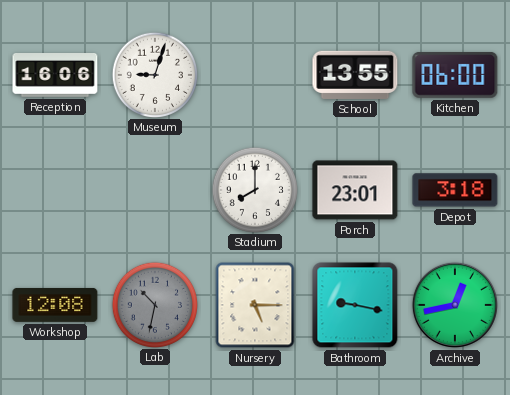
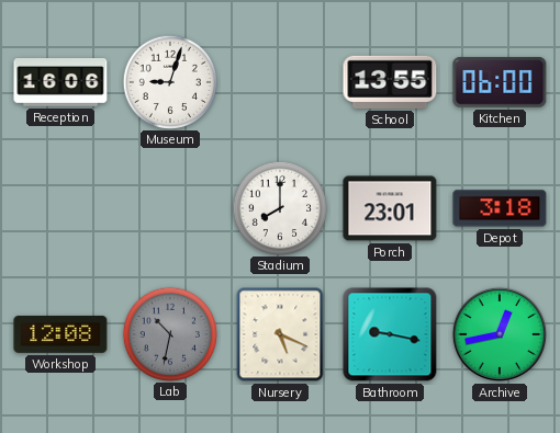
Nursery: 5:15 -> 5:19
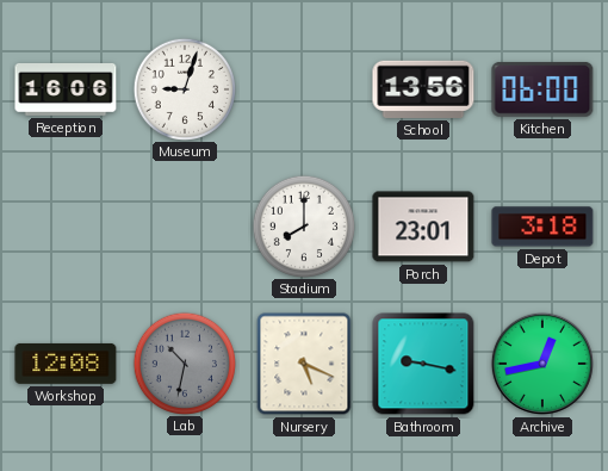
School: 13:55 -> 13:56
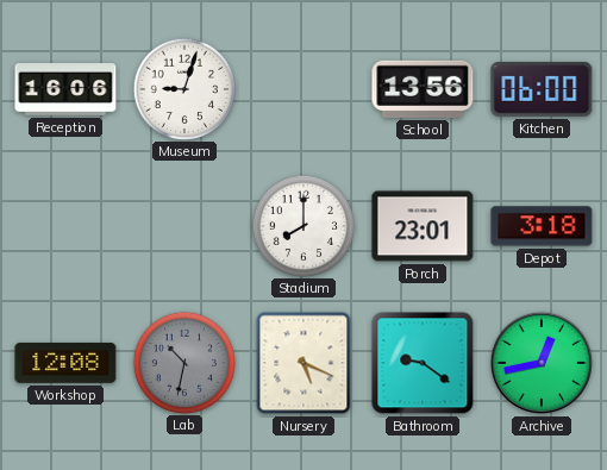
Bathroom: 9:17 -> 9:21
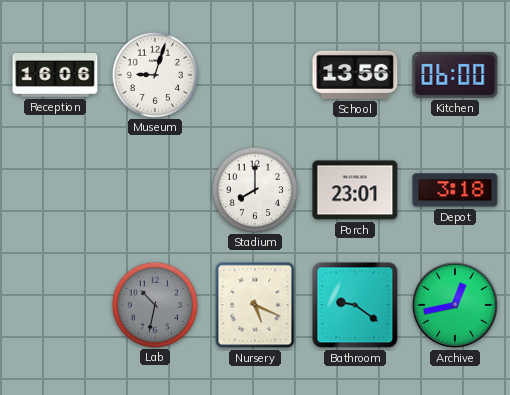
Workshop: 12:08 -> none
